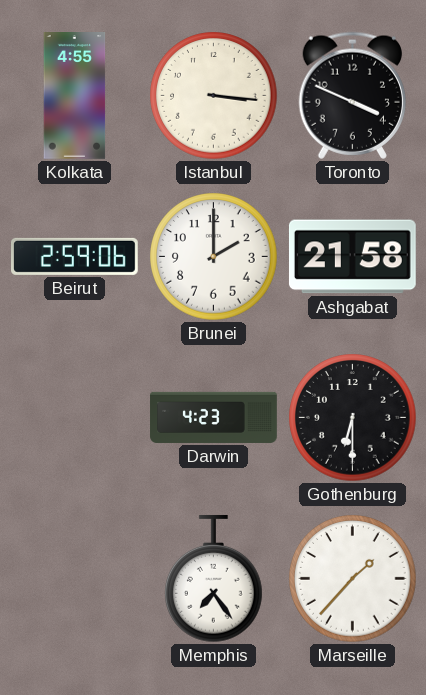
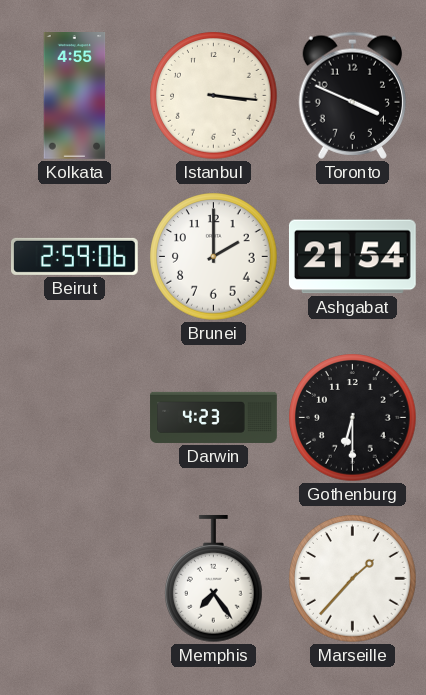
Ashgabat: 21:58 -> 21:54
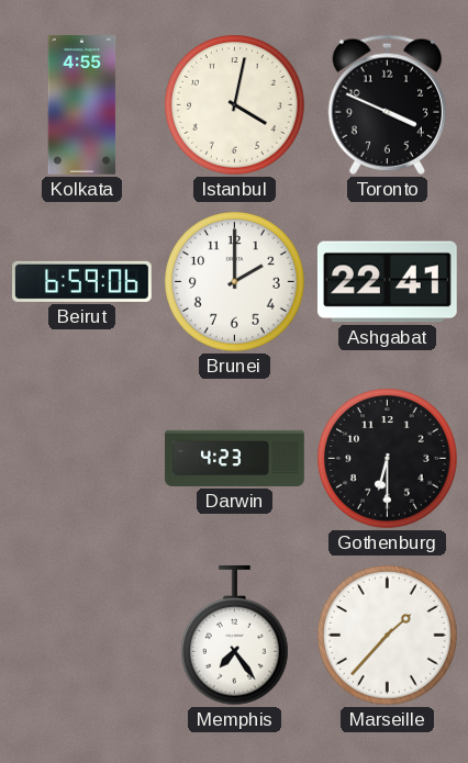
Istanbul: 3:16 -> 4:02
Beirut: 2:59 -> 6:59
Ashgabat: 21:54 -> 22:41
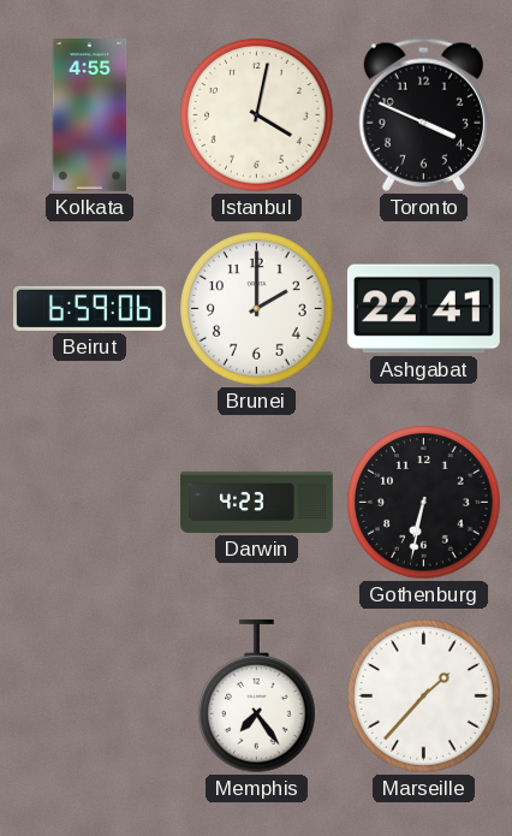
Gothenburg: 6:30 -> 6:32
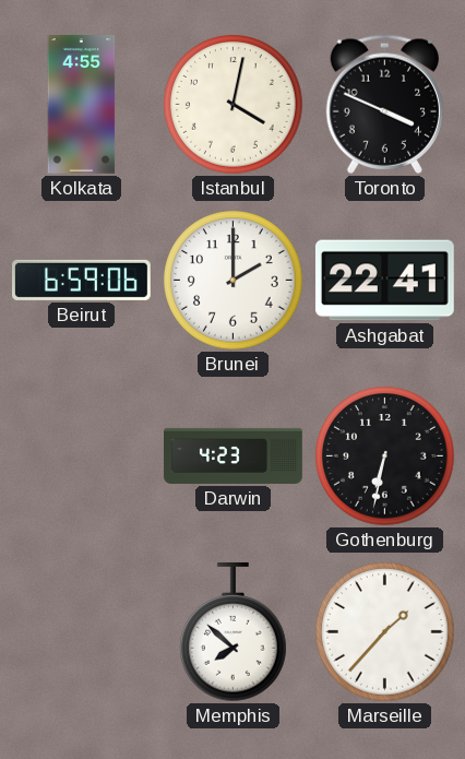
Memphis: 7:24 -> 7:52
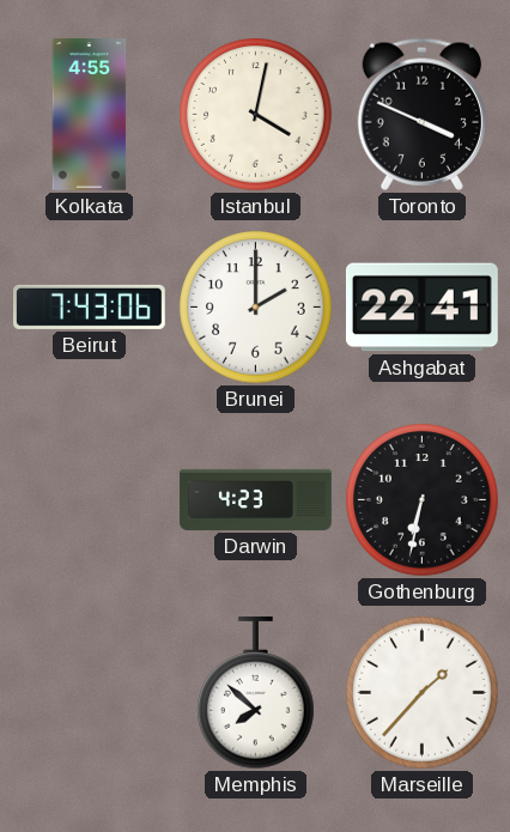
Beirut: 6:59 -> 7:43
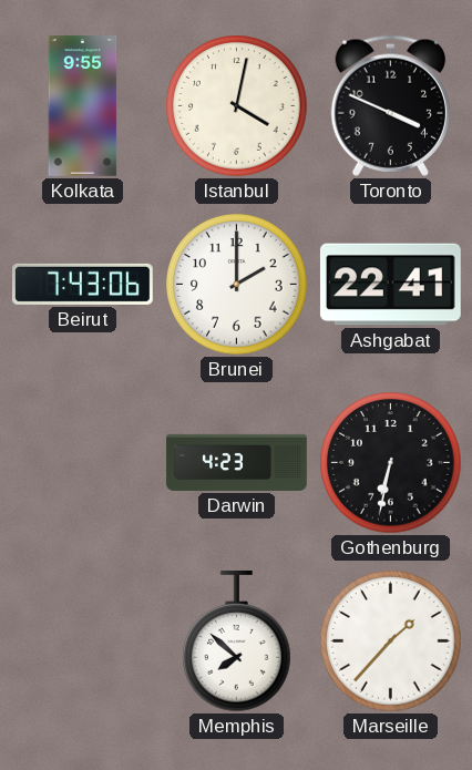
Kolkata: 4:55 -> 9:55
